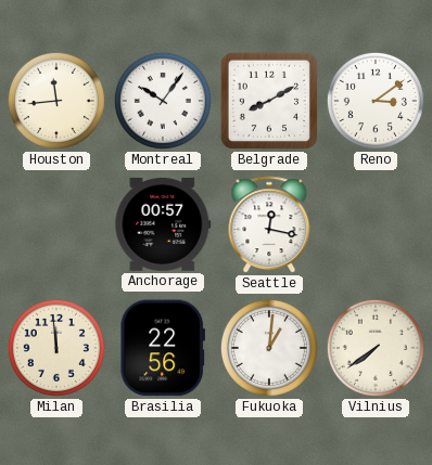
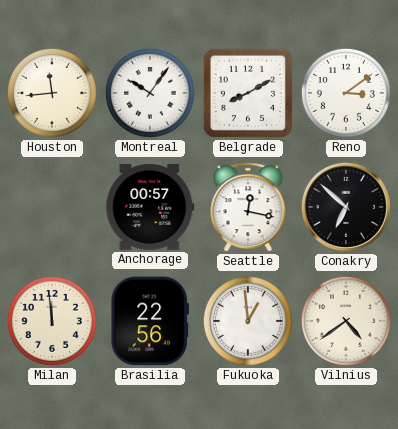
Conakry: none -> 6:52
Fukuoka: 1:01 -> 12:59
Vilnius: 7:39 -> 4:39
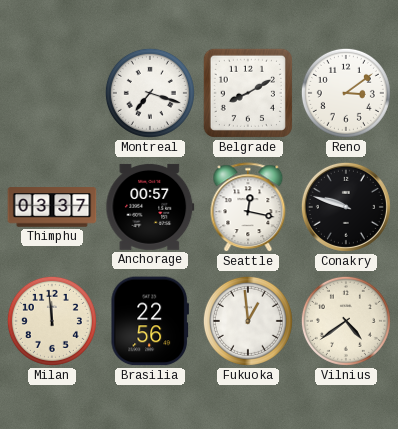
Houston: 11:44 -> none
Montreal: 10:06 -> 7:18
Thimphu: none -> 03:37
Conakry: 6:52 -> 9:48
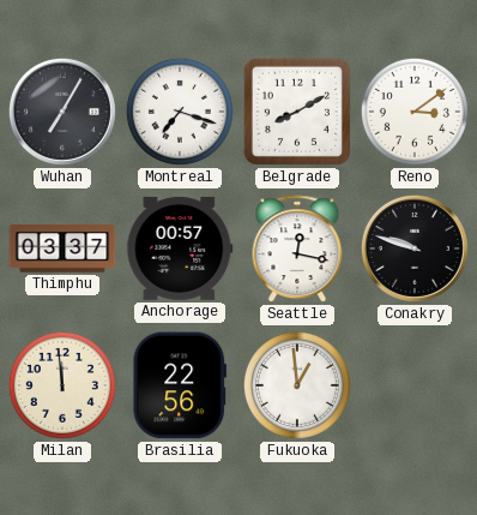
Wuhan: none -> 7:05
Vilnius: 4:39 -> none
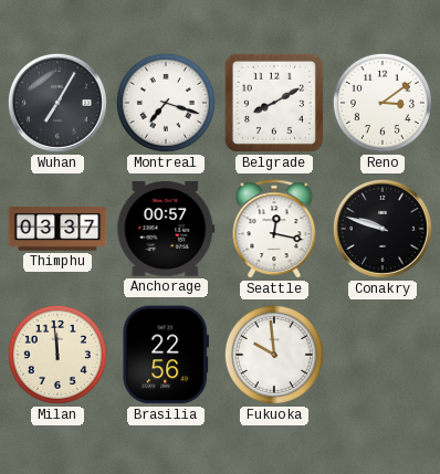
Fukuoka: 12:59 -> 9:59
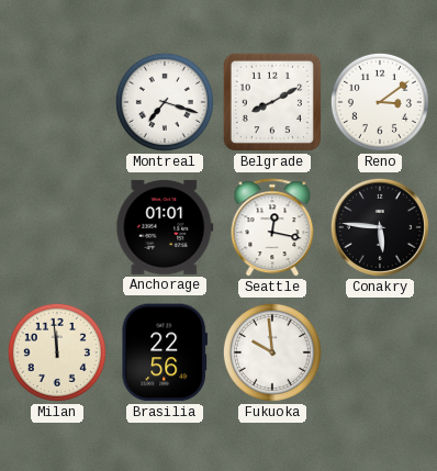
Wuhan: 7:05 -> none
Thimphu: 03:37 -> none
Anchorage: 00:57 -> 01:01
Conakry: 9:48 -> 5:46
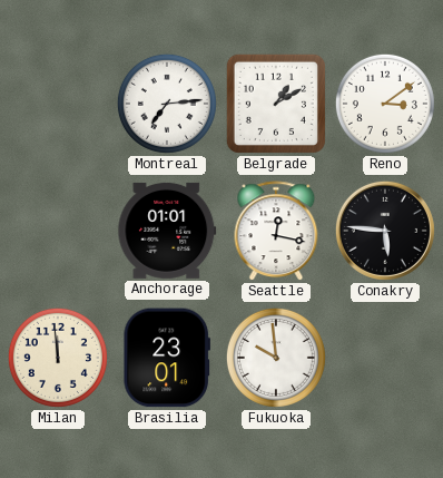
Montreal: 7:18 -> 7:14
Belgrade: 8:10 -> 1:10
Brasilia: 22:56 -> 23:01
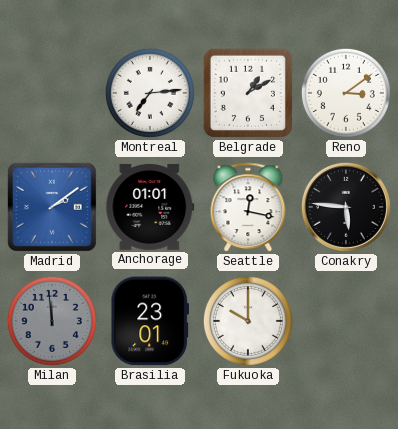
Madrid: none -> 2:09
Milan dial: cream -> grey
Fukuoka: 9:59 -> 10:00
